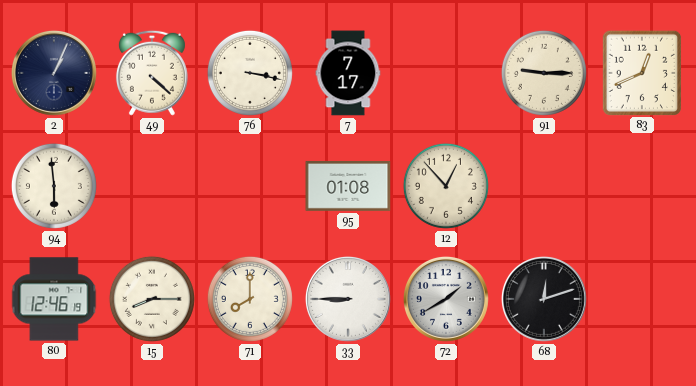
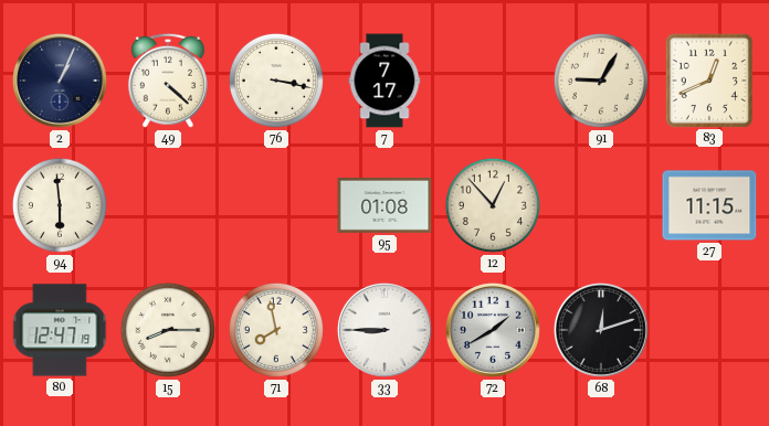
91: 9:15 -> 9:05
27: none -> 11:15
80: 12:46 -> 12:47
71: 8:00 -> 7:58
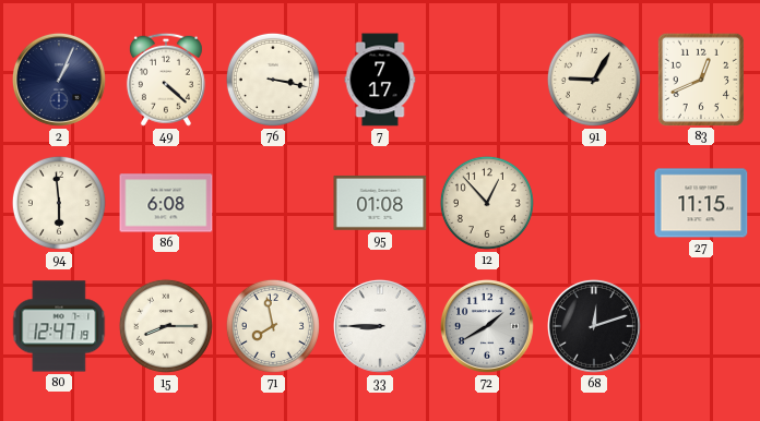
86: none -> 6:08
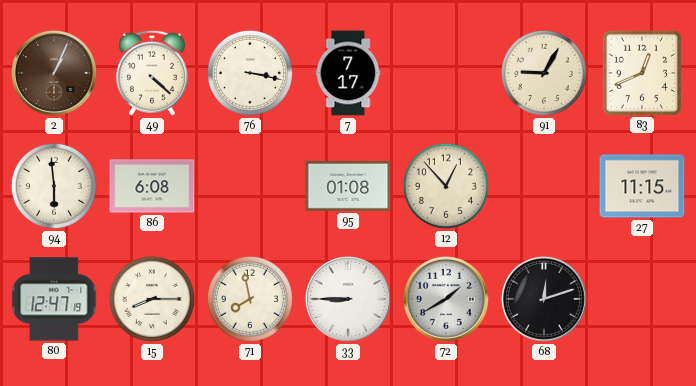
2 dial: navy -> brown
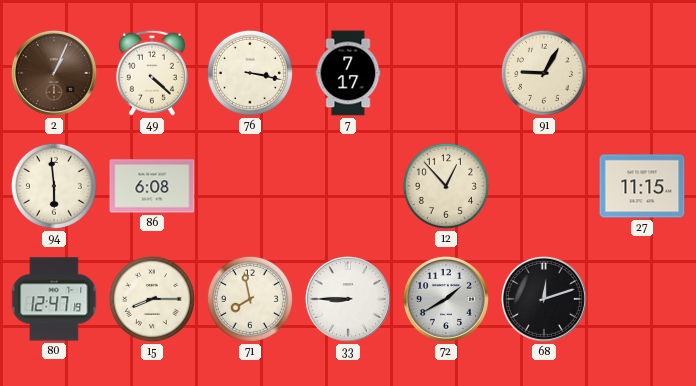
83: 12:41 -> none
95: 01:08 -> none
